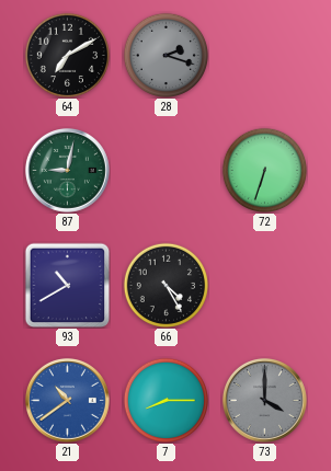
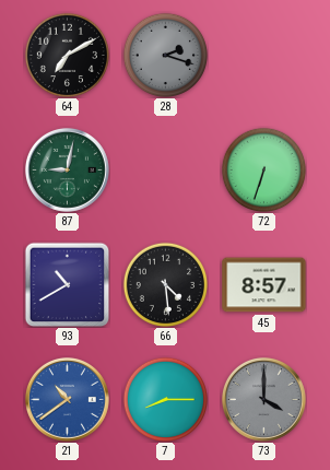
66: 4:25 -> 4:29
45: none -> 8:57
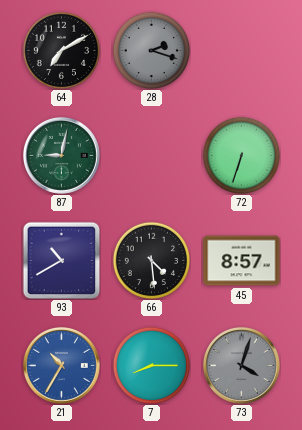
21: 10:39 -> 10:35
73: 4:00 -> 4:03
